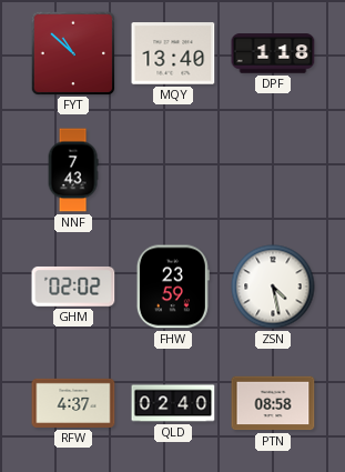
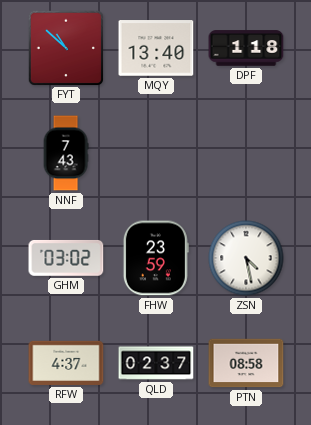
GHM: 02:02 -> 03:02
QLD: 02:40 -> 02:37
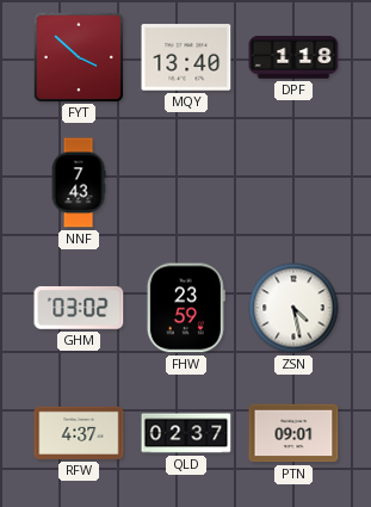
FYT: 10:52 -> 3:52
PTN: 08:58 -> 09:01
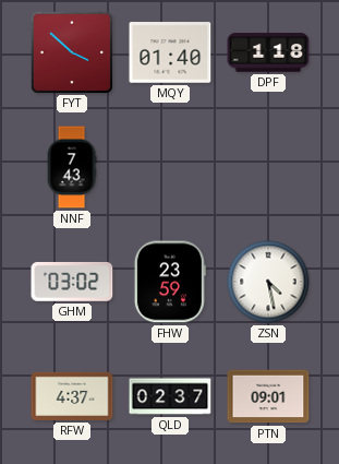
MQY: 13:40 -> 01:40
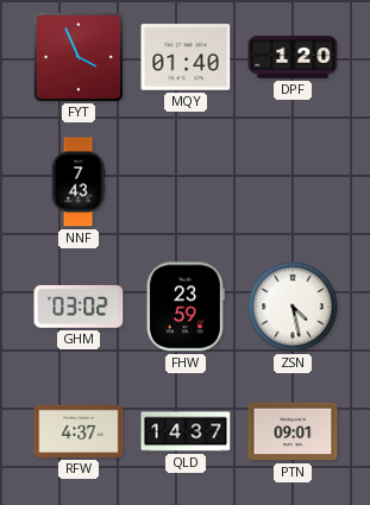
FYT: 3:52 -> 3:56
DPF: 1:18 -> 1:20
QLD: 02:37 -> 14:37
